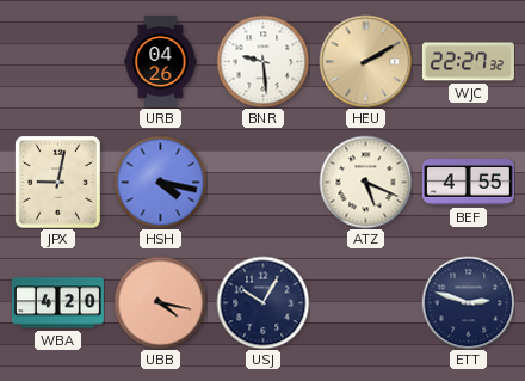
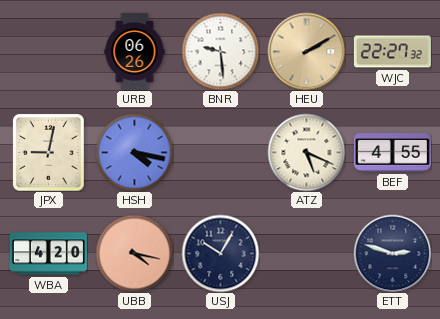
URB: 04:26 -> 06:26
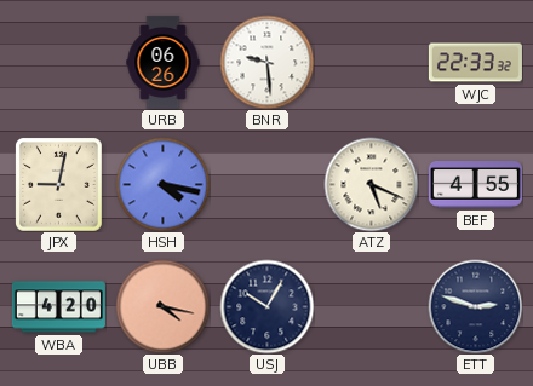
HEU: 2:10 -> none
WJC: 22:27 -> 22:33
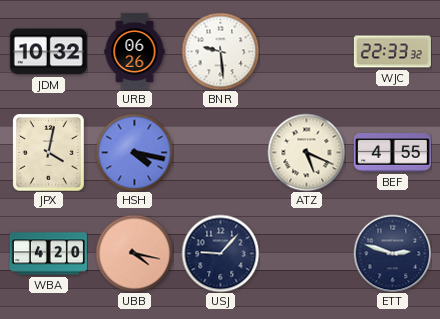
JDM: none -> 10:32
JPX: 9:02 -> 4:02
USJ: 10:05 -> 9:07
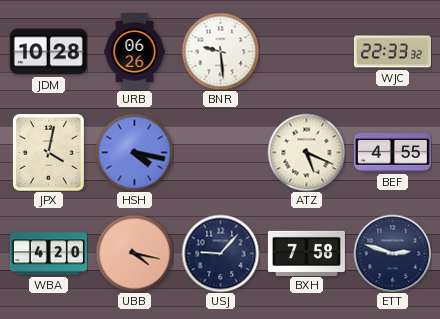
JDM: 10:32 -> 10:28
BXH: none -> 7:58
